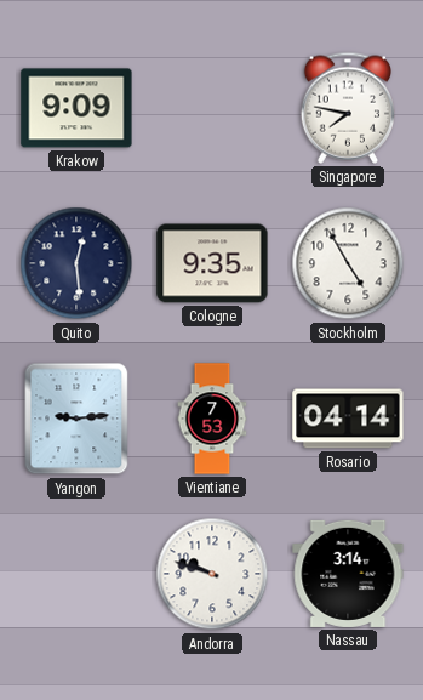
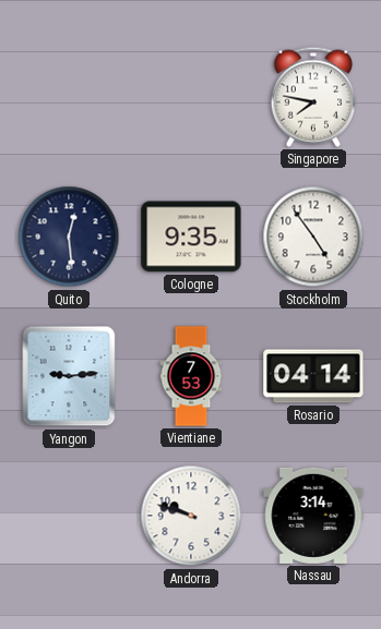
Krakow: 9:09 -> none
Stockholm: 4:55 -> 4:54
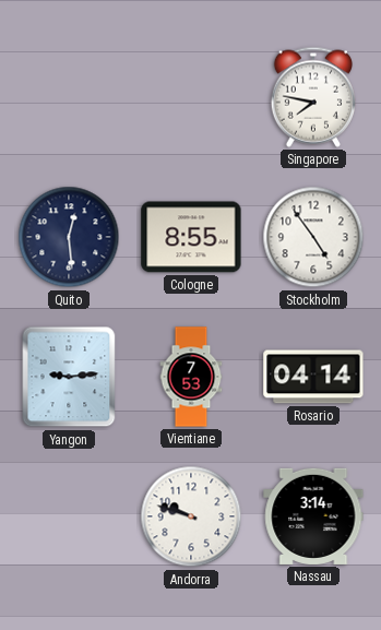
Cologne: 9:35 -> 8:55
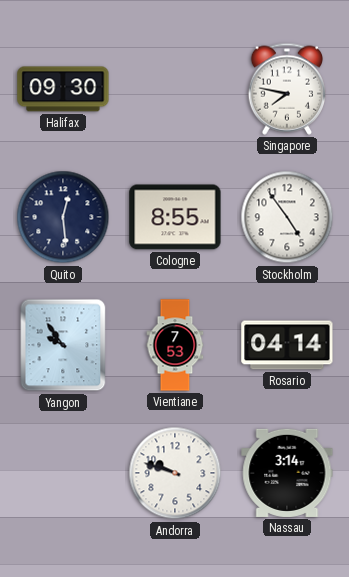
Halifax: none -> 09:30
Yangon: 9:14 -> 9:54
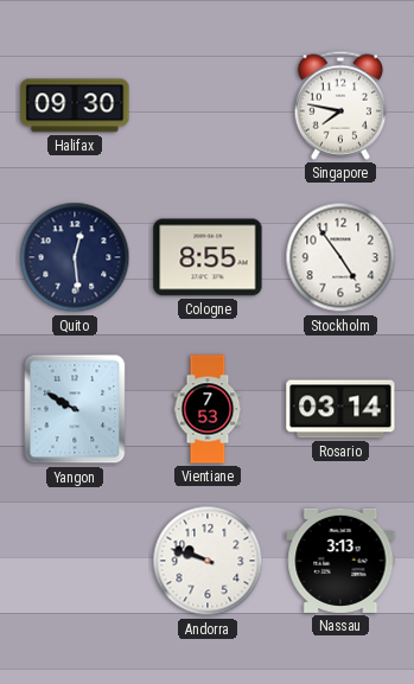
Yangon: 9:54 -> 9:50
Rosario: 04:14 -> 03:14
Nassau: 3:14 -> 3:13
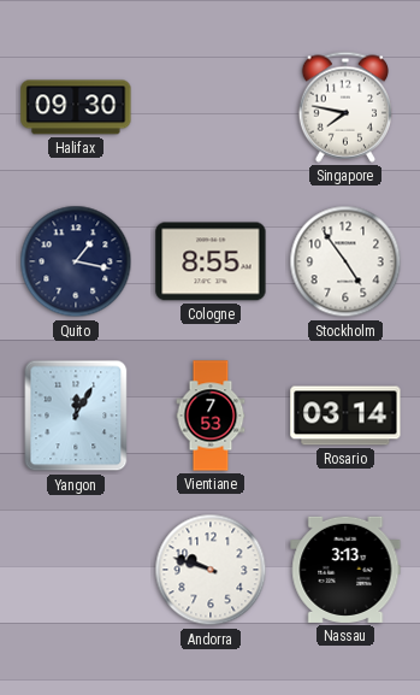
Quito: 12:29 -> 1:17
Yangon: 9:50 -> 12:05
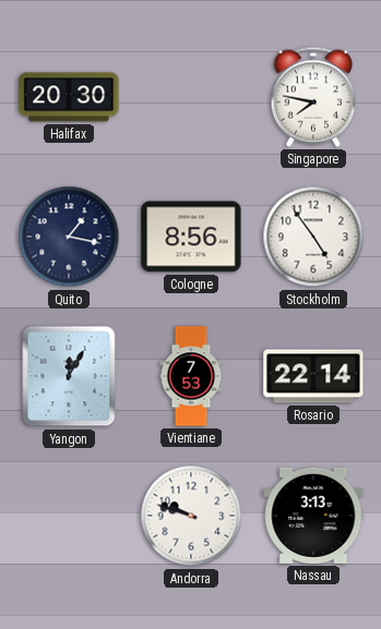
Halifax: 09:30 -> 20:30
Cologne: 8:55 -> 8:56
Rosario: 03:14 -> 22:14
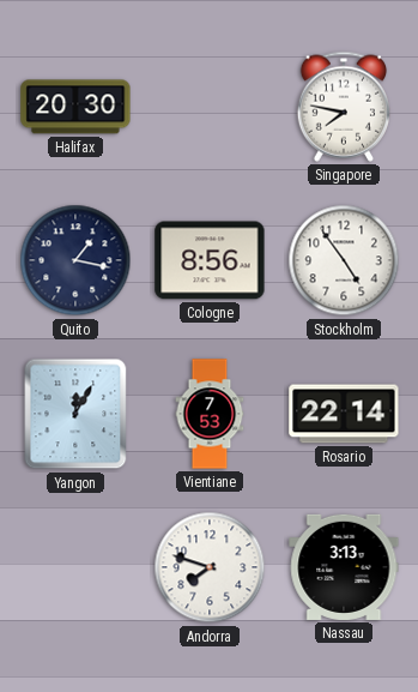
Andorra: 9:48 -> 7:48
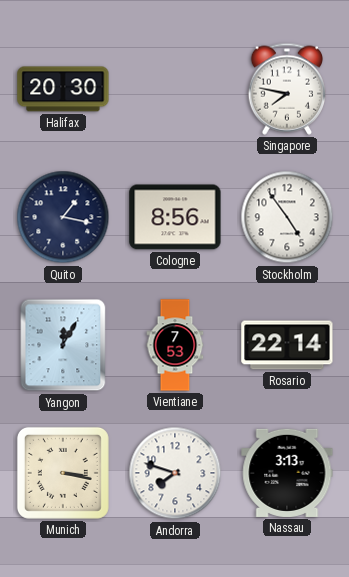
Munich: none -> 3:17
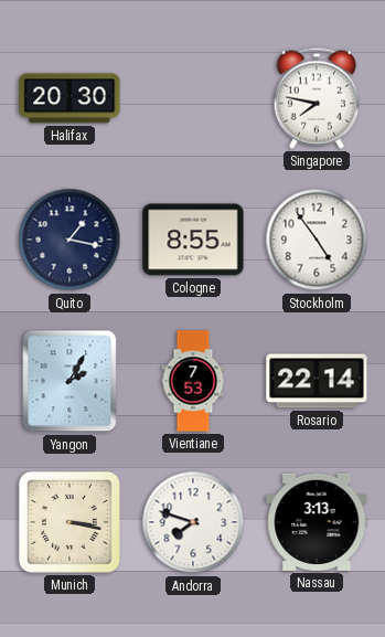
Cologne: 8:56 -> 8:55
Yangon: 12:05 -> 2:05
